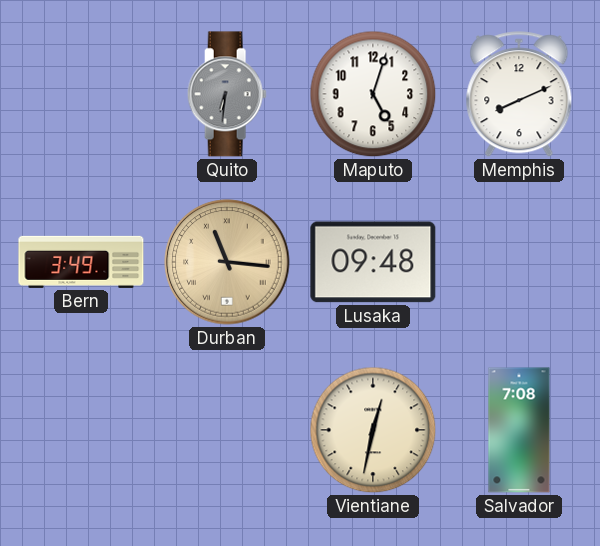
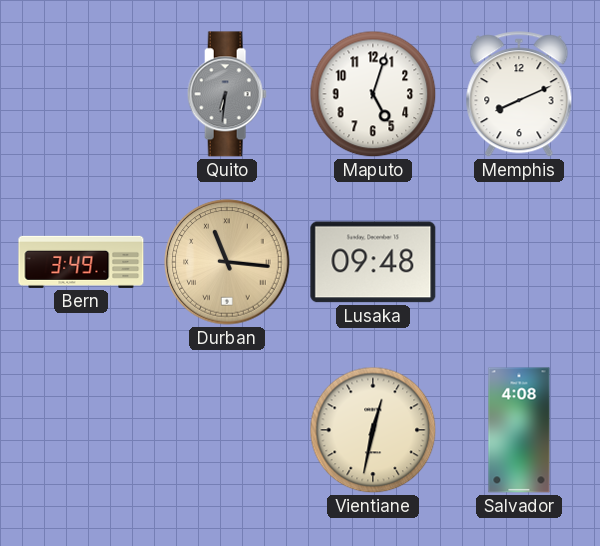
Salvador: 7:08 -> 4:08
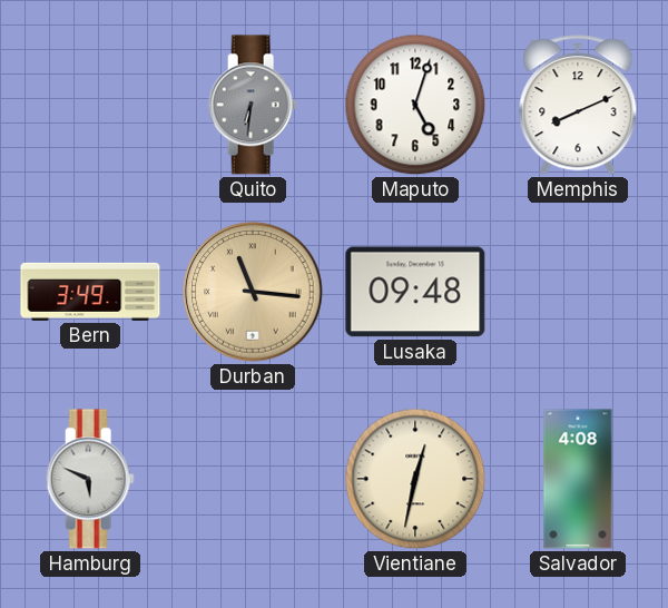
Hamburg: none -> 5:49
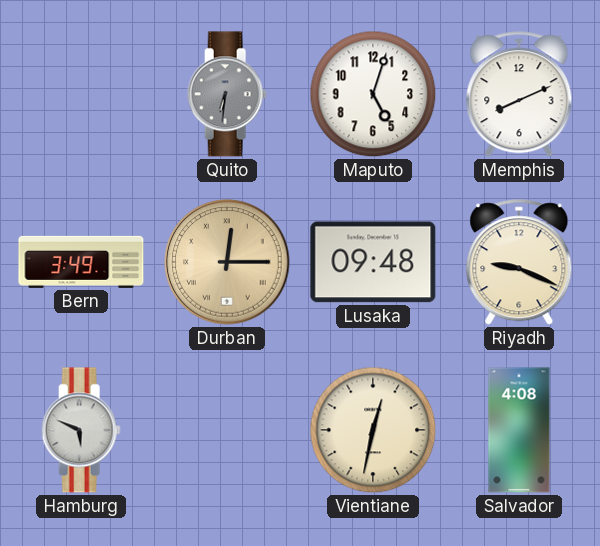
Durban: 11:16 -> 12:15
Riyadh: none -> 9:19
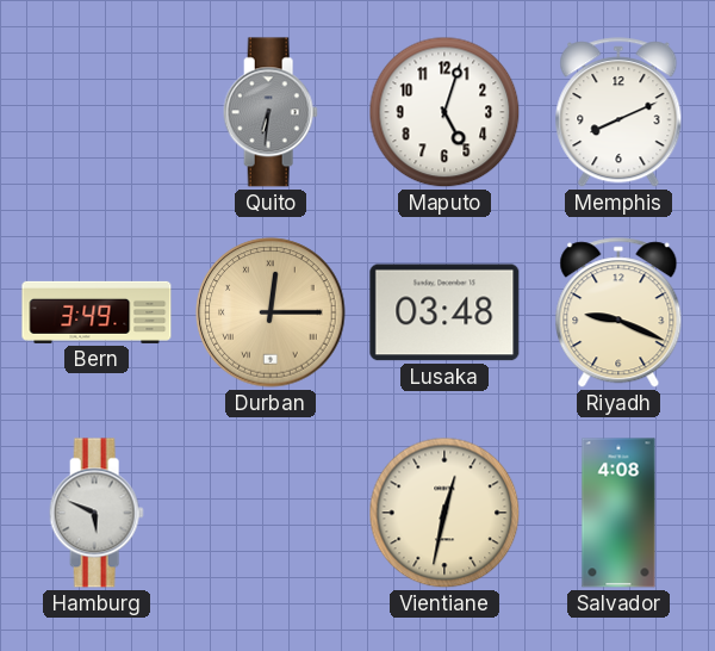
Lusaka: 09:48 -> 03:48
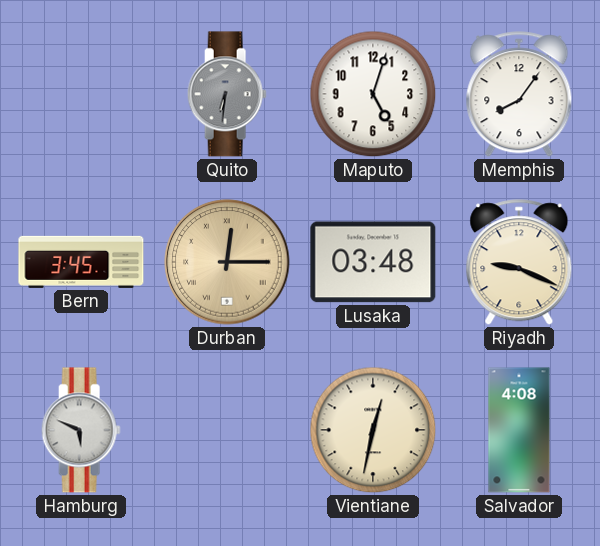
Memphis: 8:11 -> 8:06
Bern: 3:49 -> 3:45
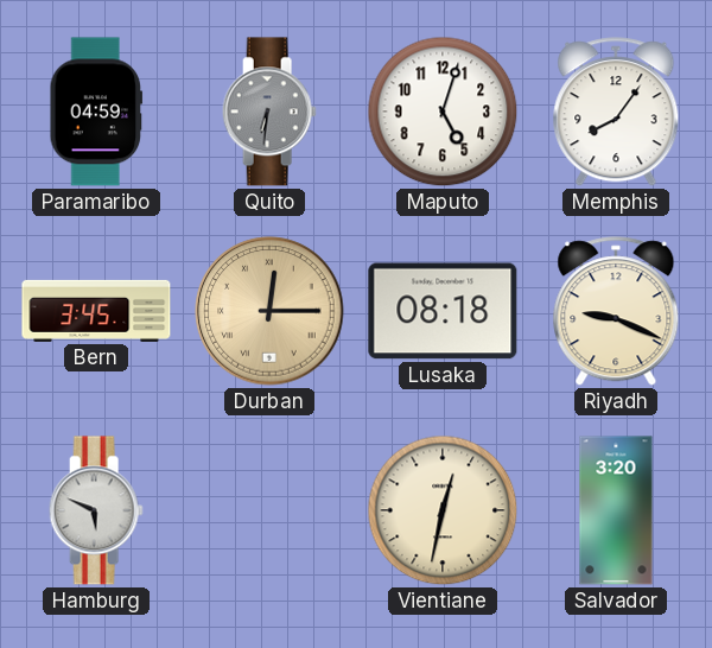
Paramaribo: none -> 04:59
Lusaka: 03:48 -> 08:18
Salvador: 4:08 -> 3:20
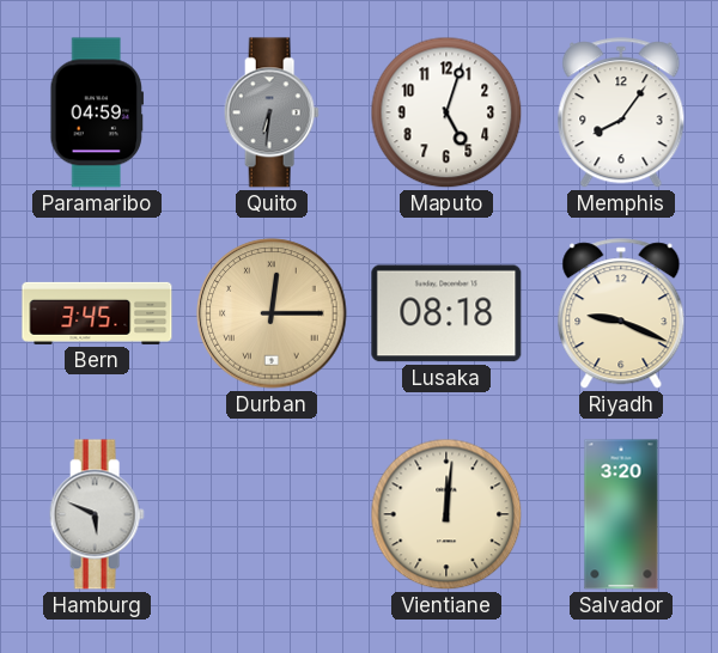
Vientiane: 12:32 -> 12:01
